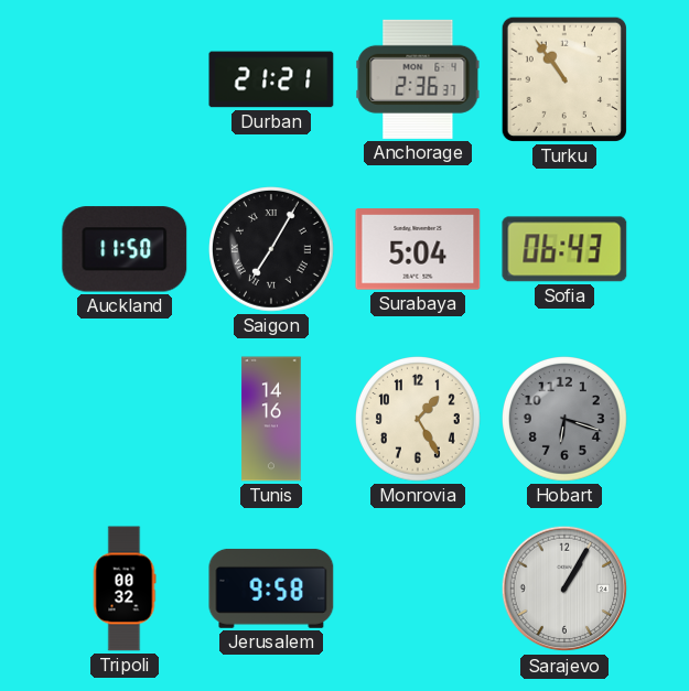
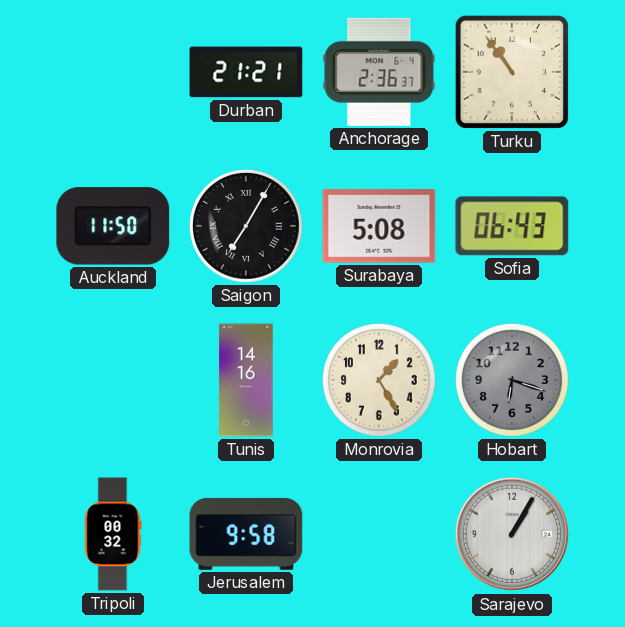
Surabaya: 5:04 -> 5:08
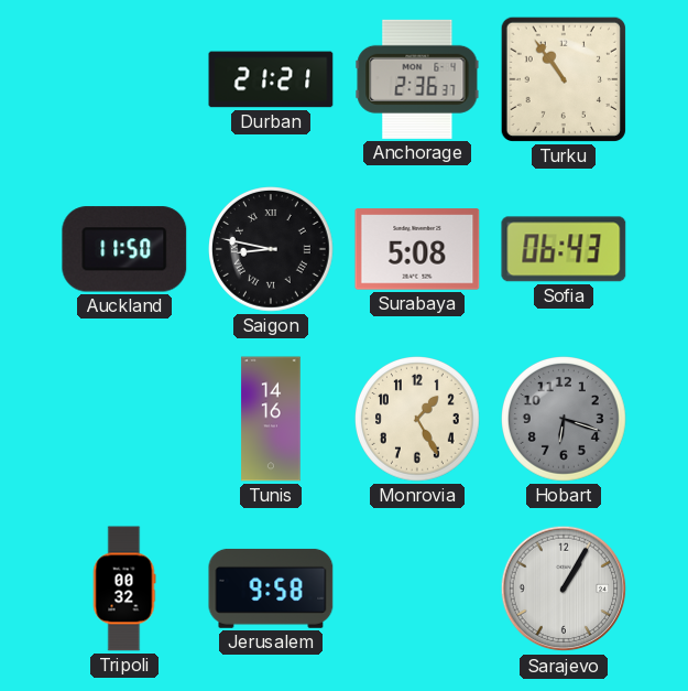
Saigon: 7:05 -> 8:47
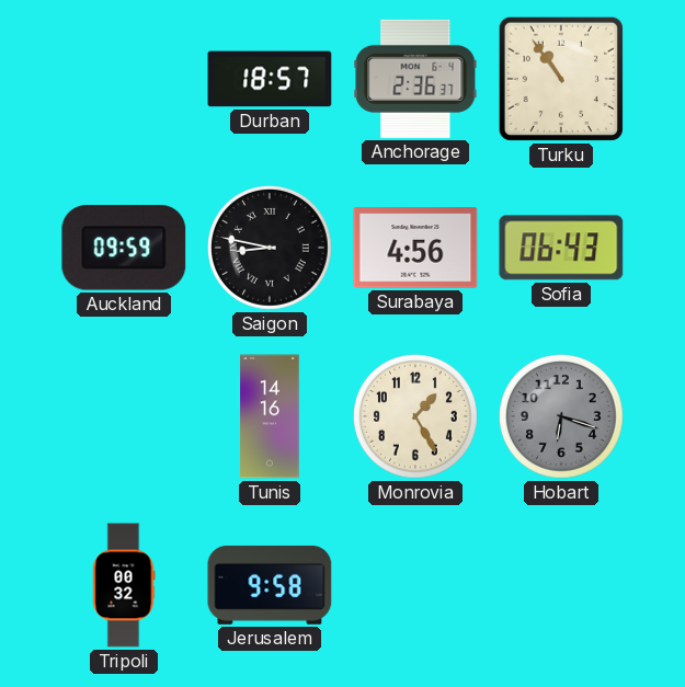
Durban: 21:21 -> 18:57
Auckland: 11:50 -> 09:59
Surabaya: 5:08 -> 4:56
Sarajevo: 1:05 -> none
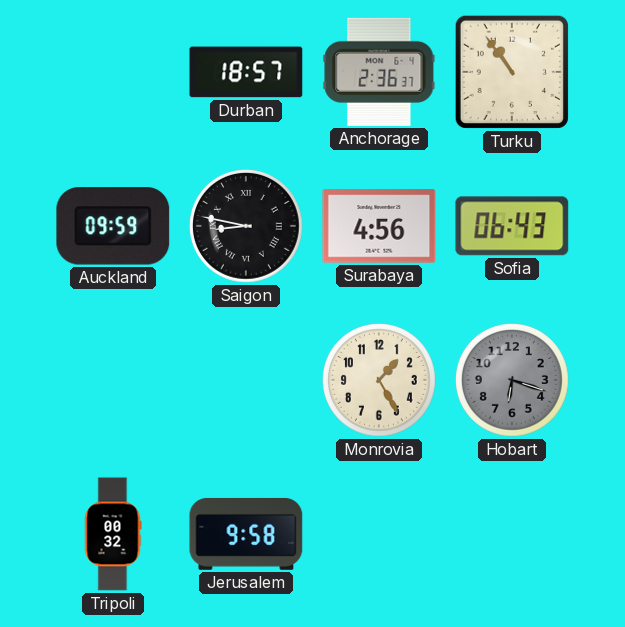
Tunis: 14:16 -> none
